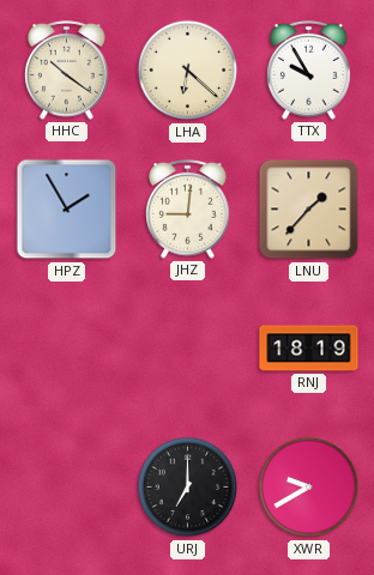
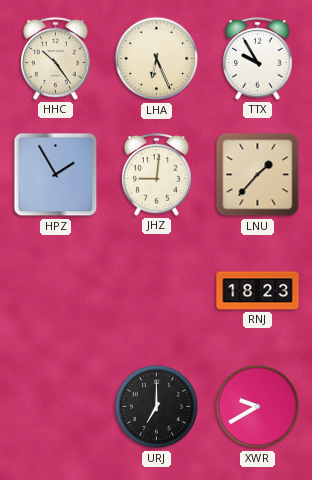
HHC: 10:21 -> 10:24
LHA: 6:22 -> 6:26
RNJ: 18:19 -> 18:23
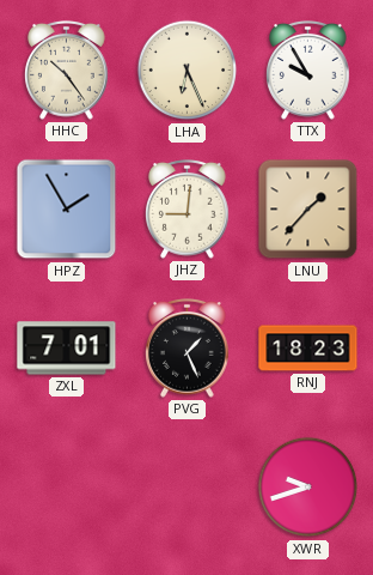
ZXL: none -> 7:01
PVG: none -> 1:26
URJ: 7:00 -> none
XWR: 9:40 -> 9:42
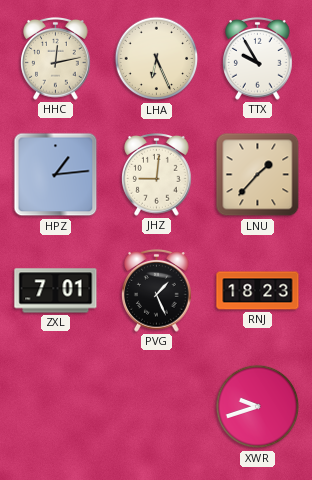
HHC: 10:24 -> 12:13
HPZ: 1:55 -> 1:14
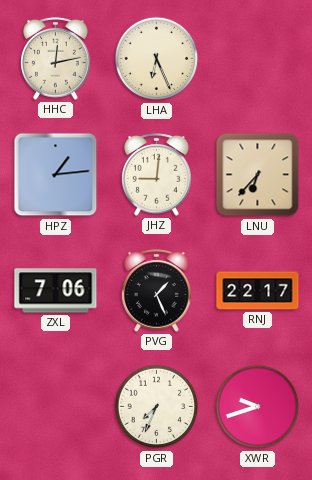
TTX: 9:55 -> none
LNU: 1:37 -> 6:37
ZXL: 7:01 -> 7:06
RNJ: 18:23 -> 22:17
PGR: none -> 7:34
